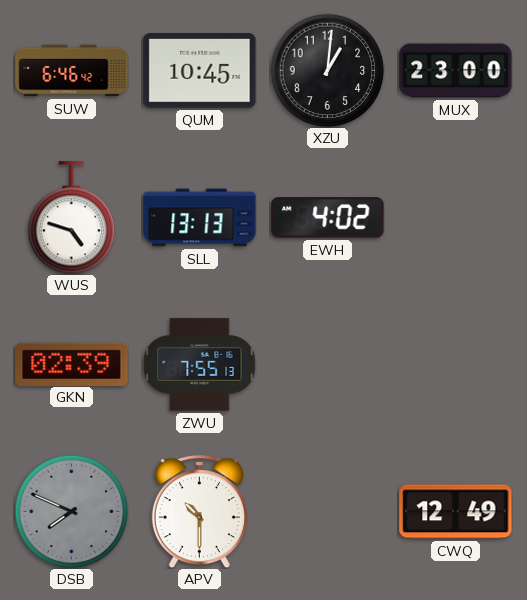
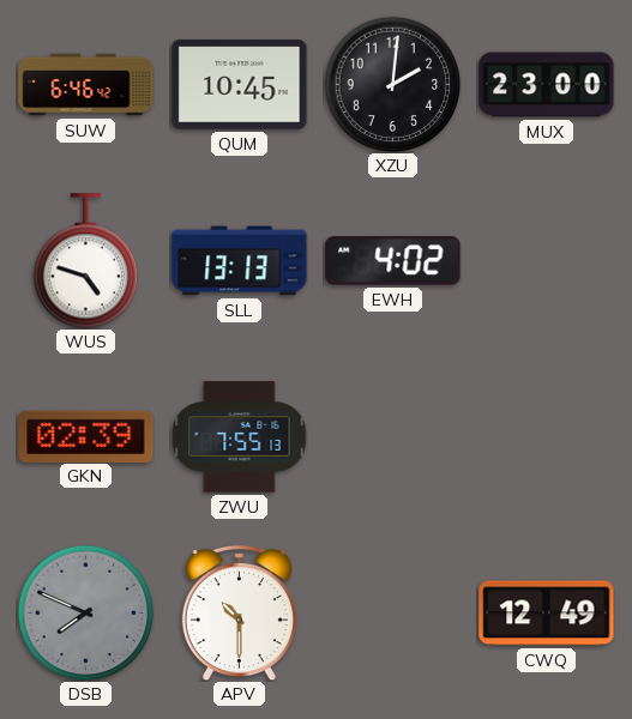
XZU: 1:01 -> 2:01
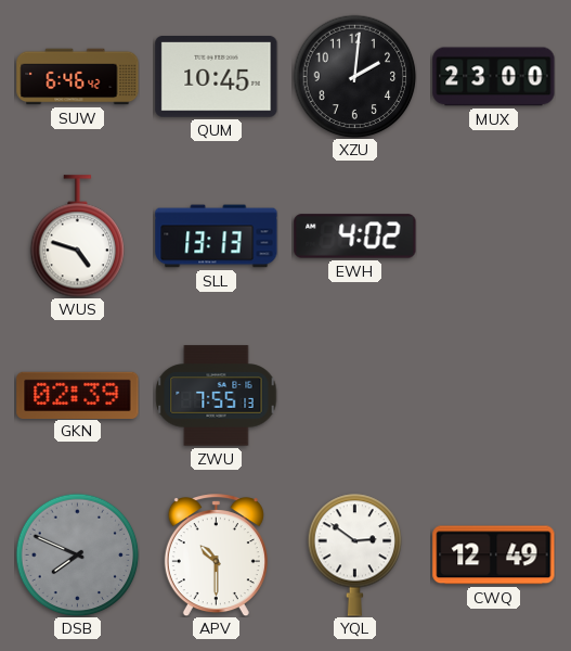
YQL: none -> 2:51
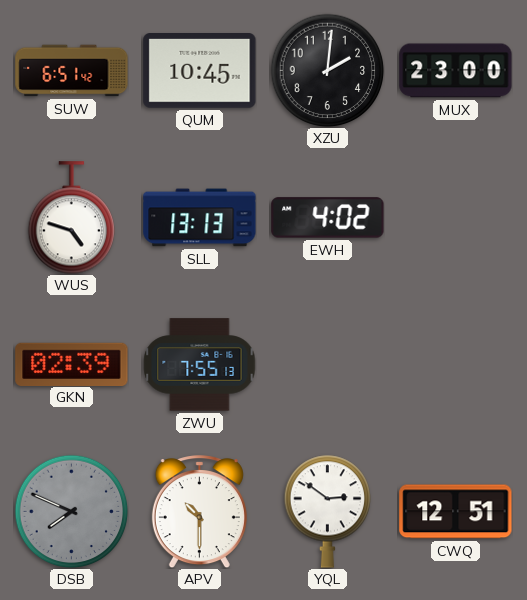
SUW: 6:46 -> 6:51
CWQ: 12:49 -> 12:51
